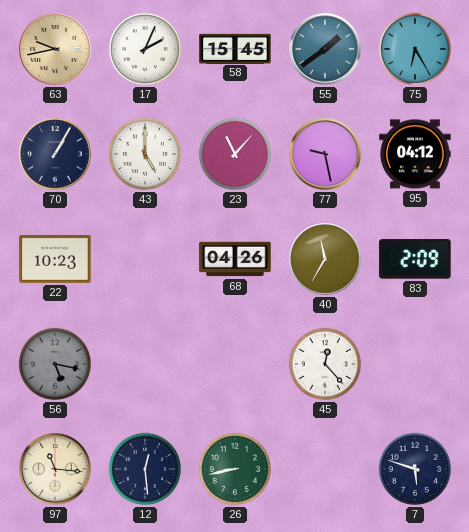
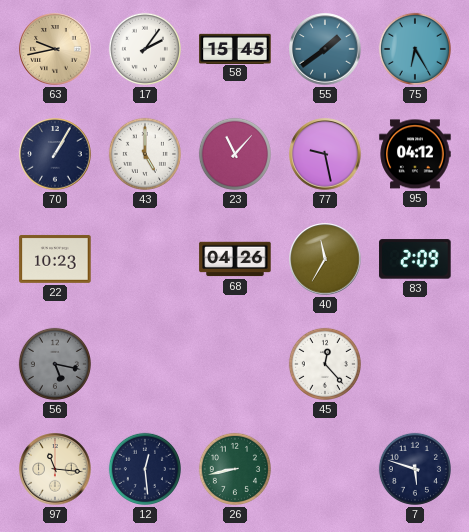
17: 2:04 -> 2:06
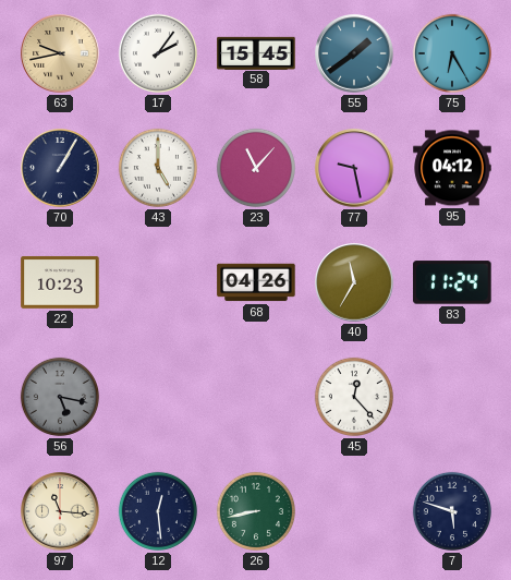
83: 2:09 -> 11:24
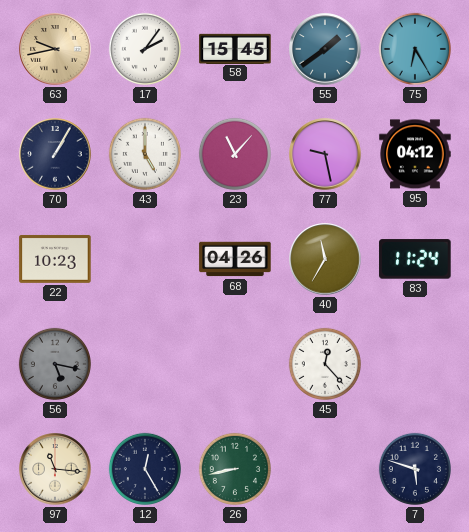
12: 12:29 -> 12:25
